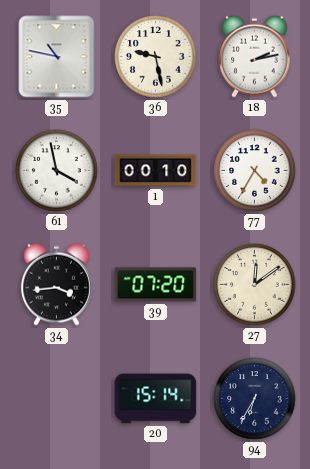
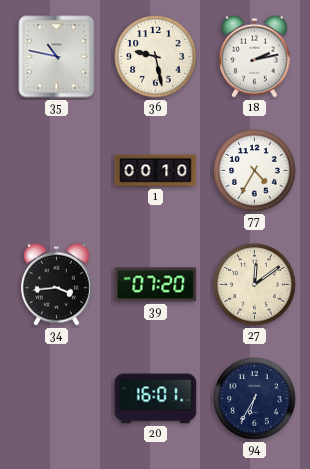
61: 3:58 -> none
20: 15:14 -> 16:01
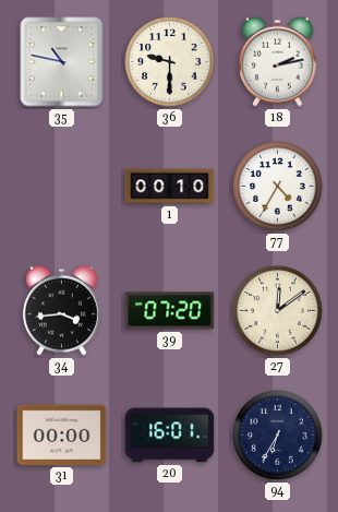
36: 9:28 -> 9:30
31: none -> 00:00
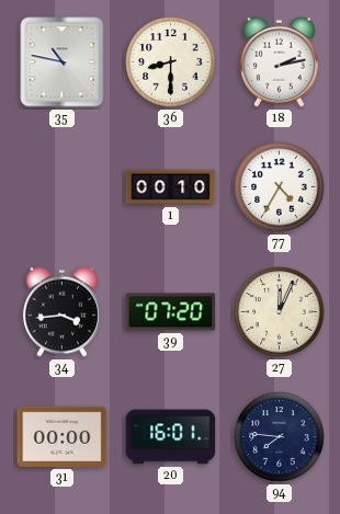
36: 9:30 -> 8:30
27: 12:09 -> 12:04
94: 6:35 -> 7:46
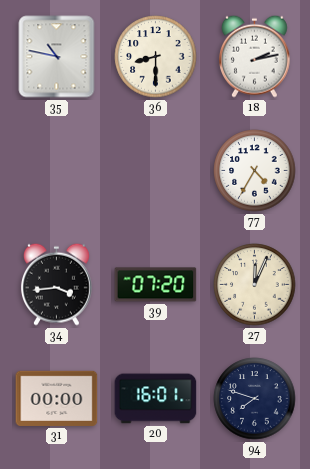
1: 00:10 -> none
94: 7:46 -> 7:48
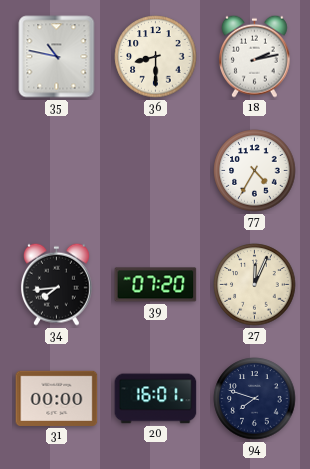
34: 3:44 -> 7:44
